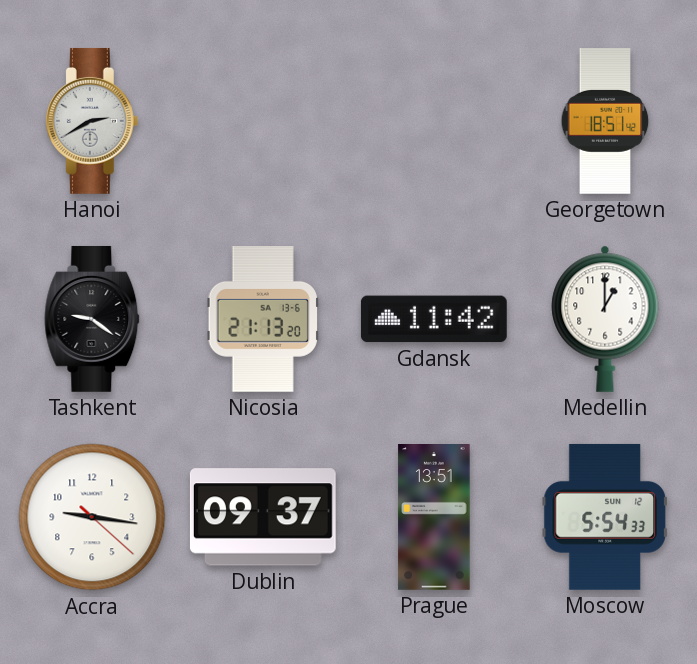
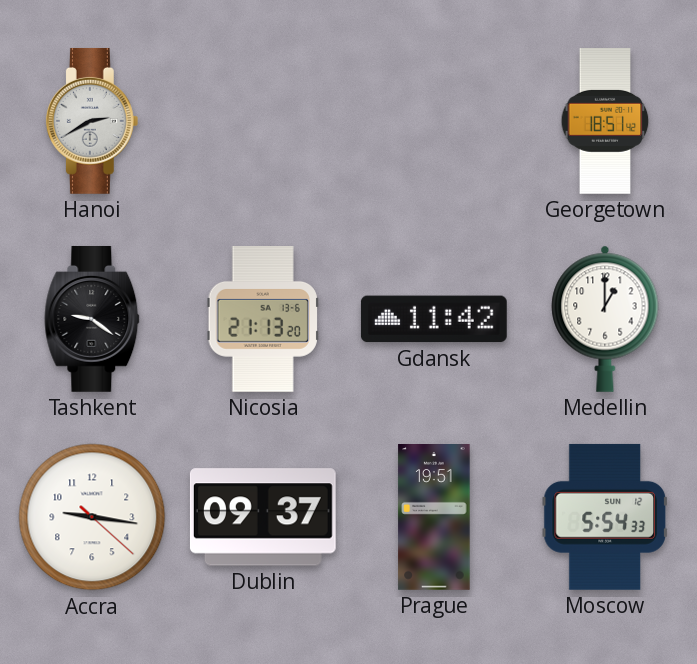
Prague: 13:51 -> 19:51
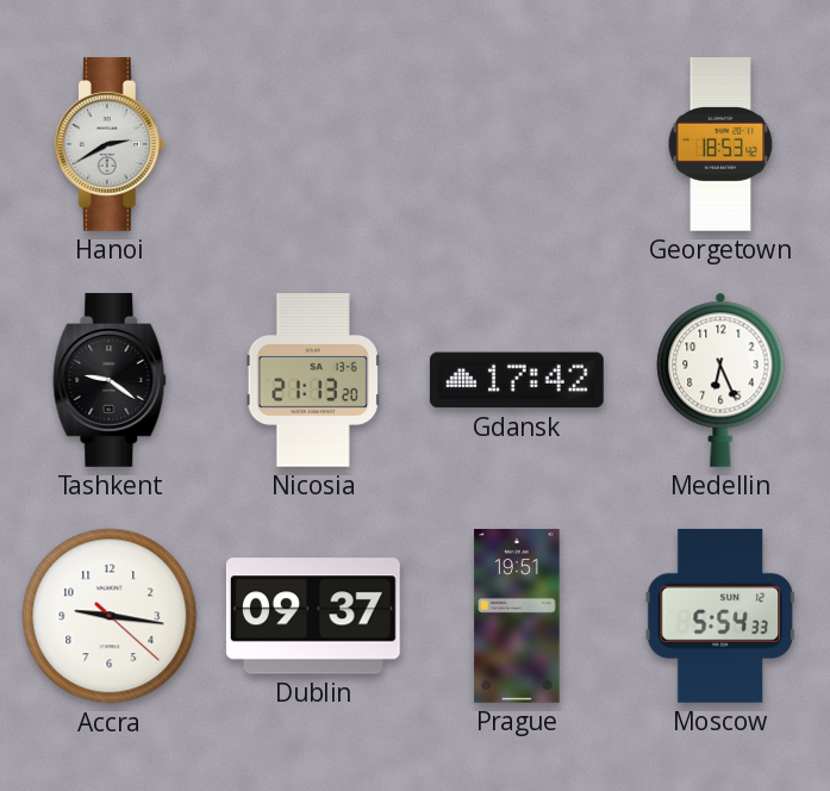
Georgetown: 18:51 -> 18:53
Gdansk: 11:42 -> 17:42
Medellin: 1:00 -> 6:26
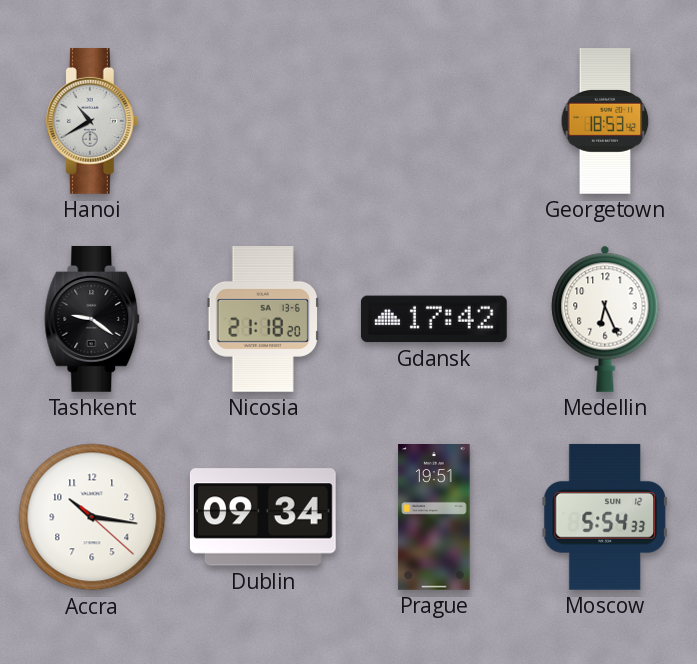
Hanoi: 2:40 -> 10:40
Nicosia: 21:13 -> 21:18
Accra: 9:16 -> 10:16
Dublin: 09:37 -> 09:34
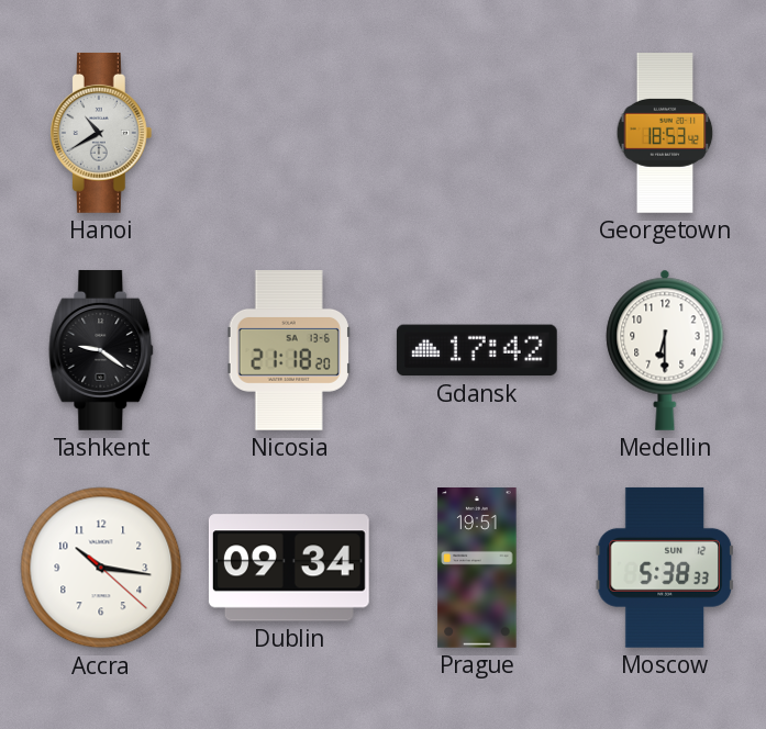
Medellin: 6:26 -> 6:30
Moscow: 5:54 -> 5:38
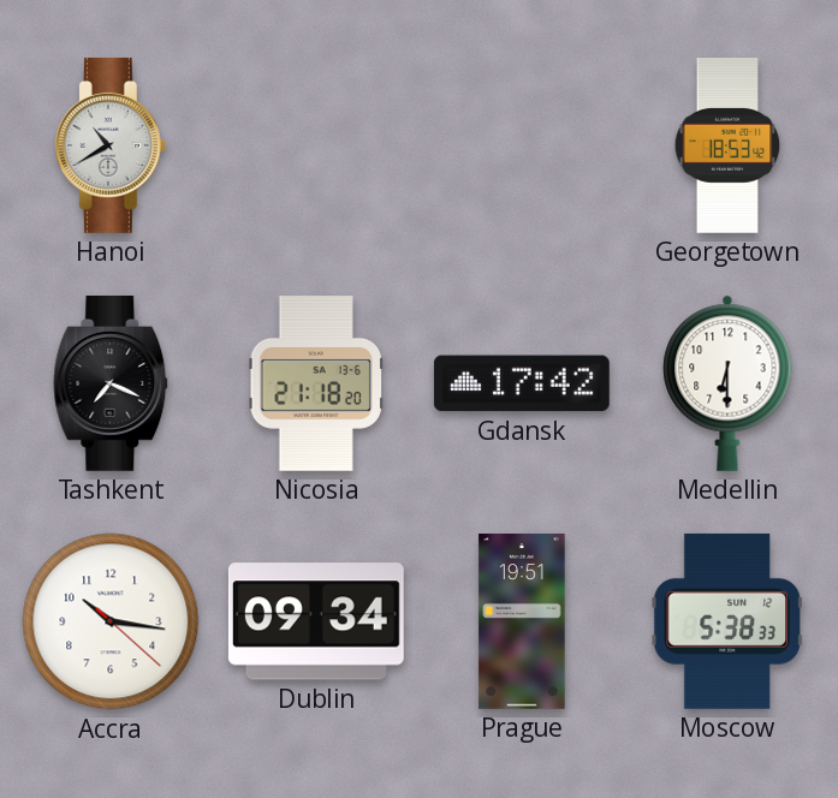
Tashkent: 9:21 -> 7:19
